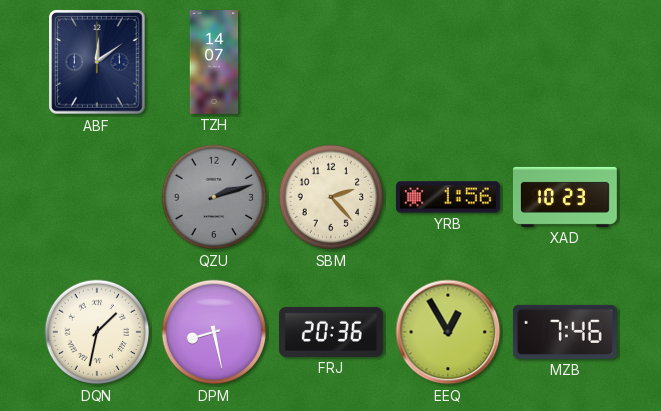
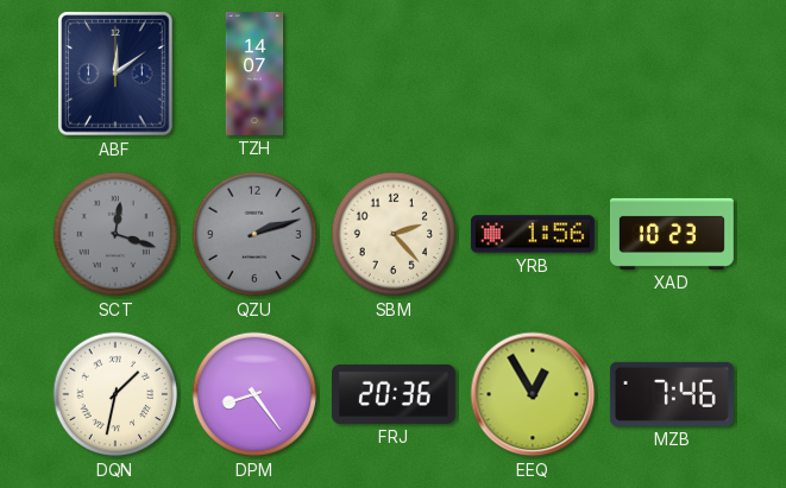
SCT: none -> 12:18
DPM: 8:28 -> 8:24
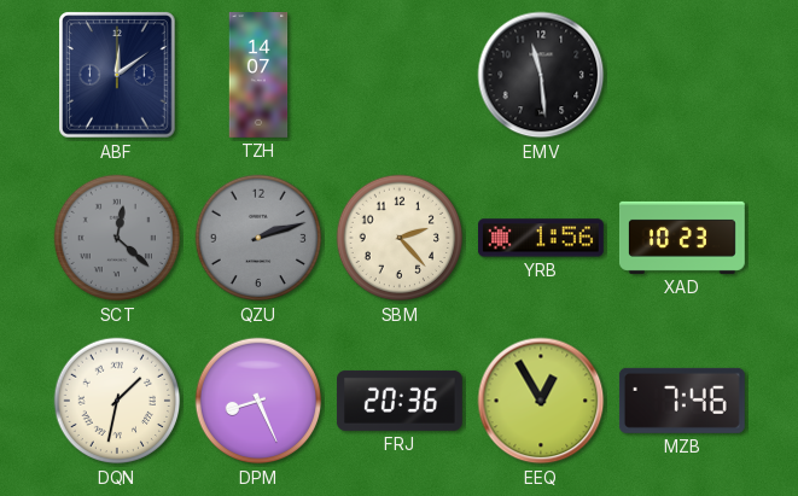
EMV: none -> 11:29
SCT: 12:18 -> 12:22
DPM: 8:24 -> 8:26
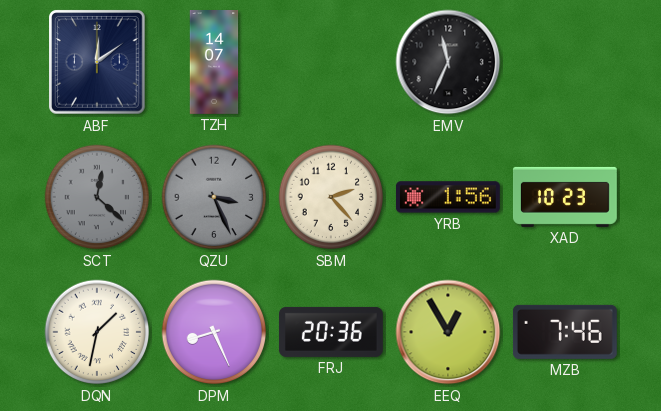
EMV: 11:29 -> 11:34
QZU: 2:12 -> 3:26
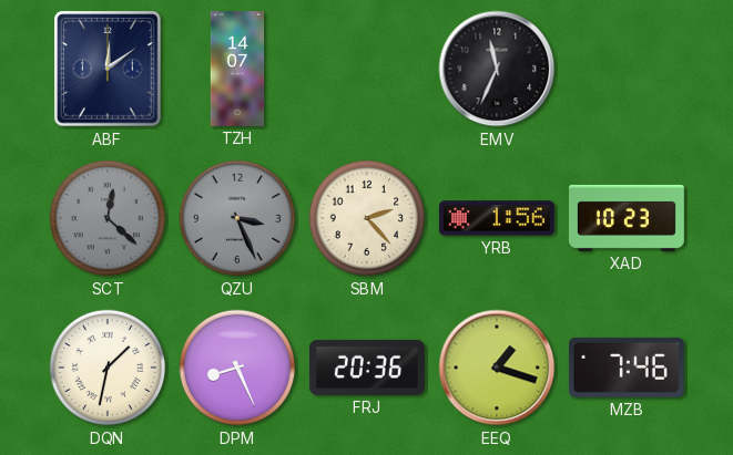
EEQ: 12:55 -> 1:18
